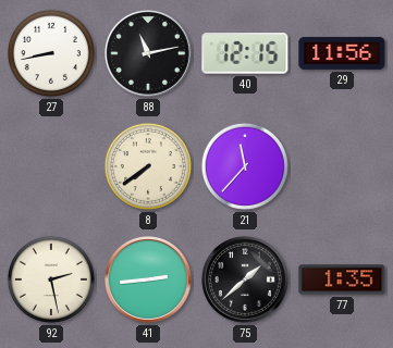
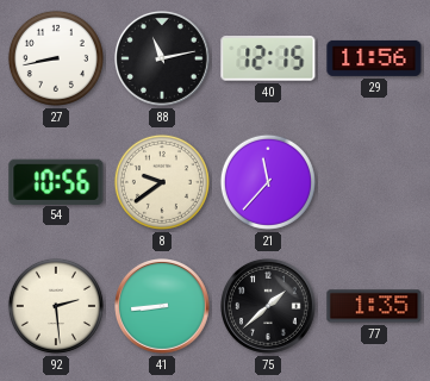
54: none -> 10:56
8: 7:39 -> 9:39
92: 2:28 -> 2:29
41: 2:44 -> 8:44
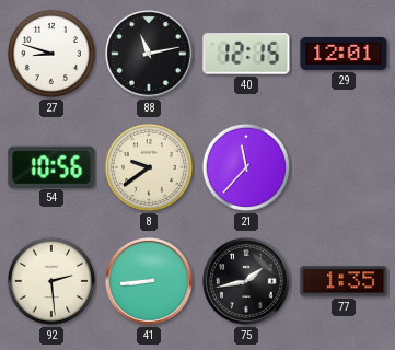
27: 8:43 -> 8:48
29: 11:56 -> 12:01
75: 1:38 -> 1:43
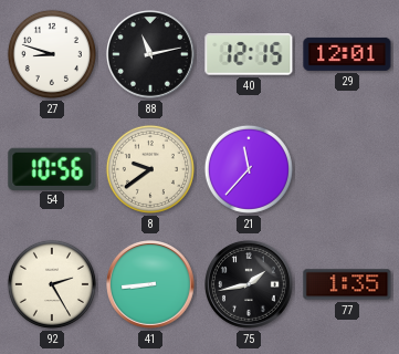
92: 2:29 -> 2:25
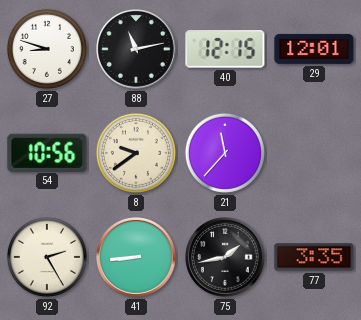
77: 1:35 -> 3:35
